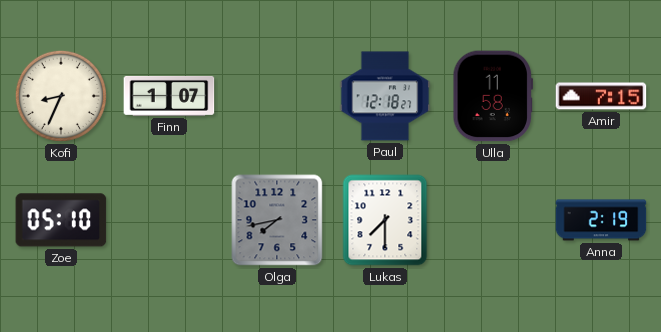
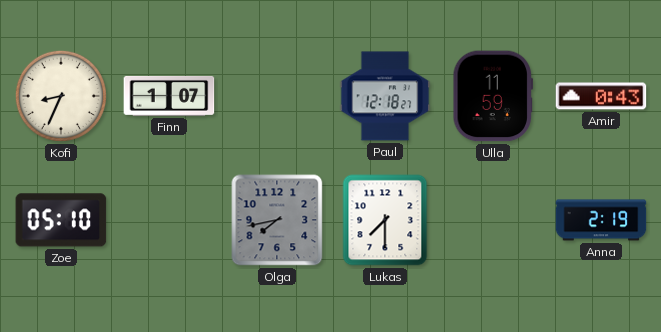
Ulla: 11:58 -> 11:59
Amir: 7:15 -> 0:43
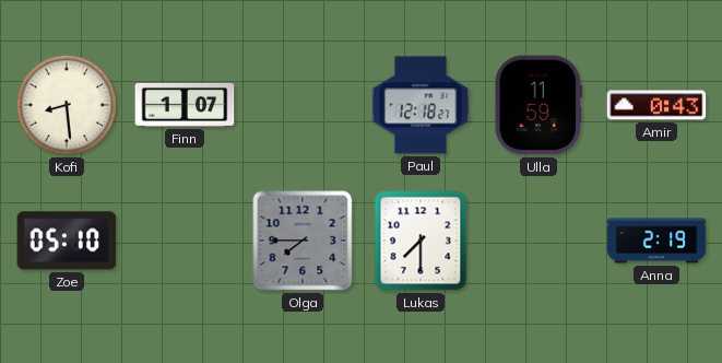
Kofi: 8:34 -> 8:29
Olga: 7:43 -> 7:45
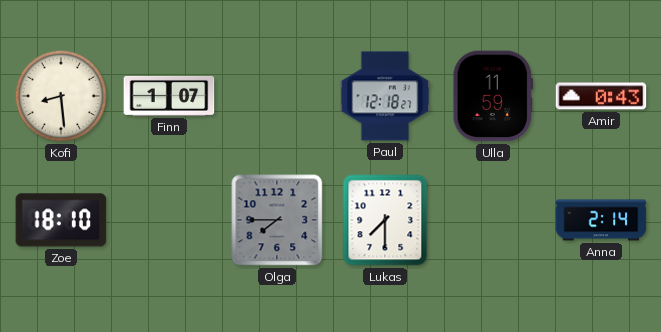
Zoe: 05:10 -> 18:10
Anna: 2:19 -> 2:14
